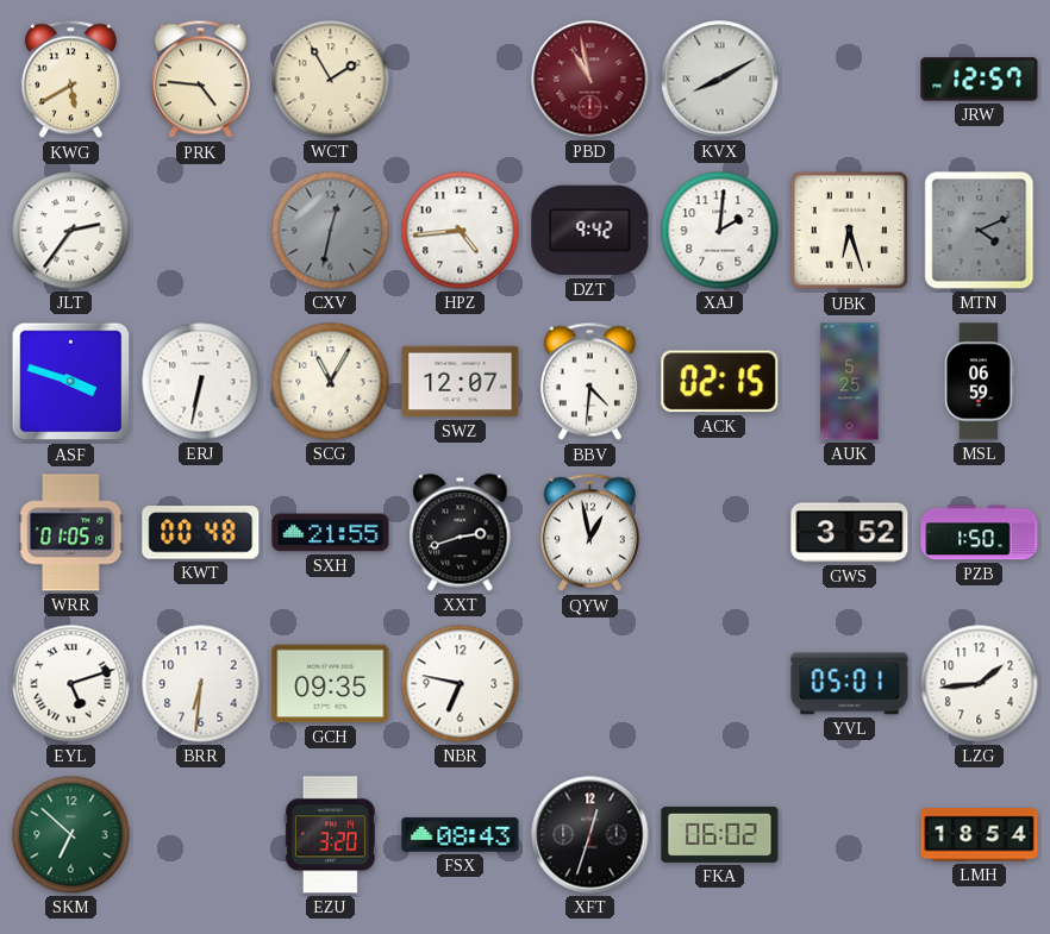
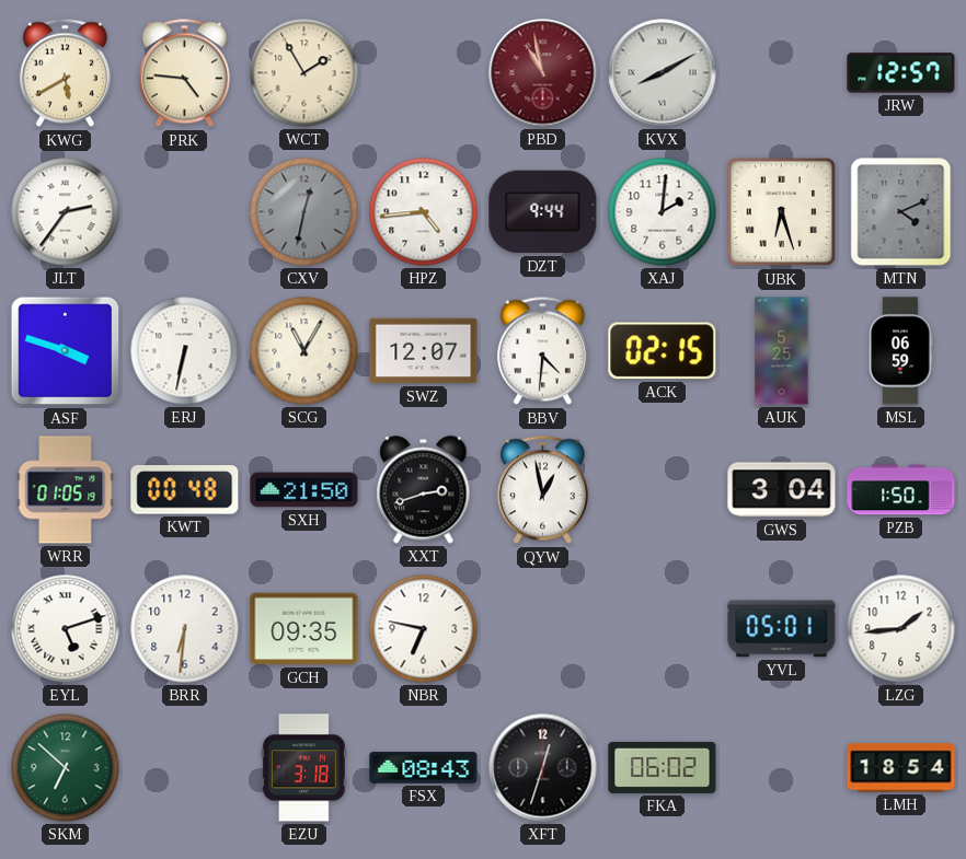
DZT: 9:42 -> 9:44
SXH: 21:55 -> 21:50
GWS: 3:52 -> 3:04
EZU: 3:20 -> 3:18
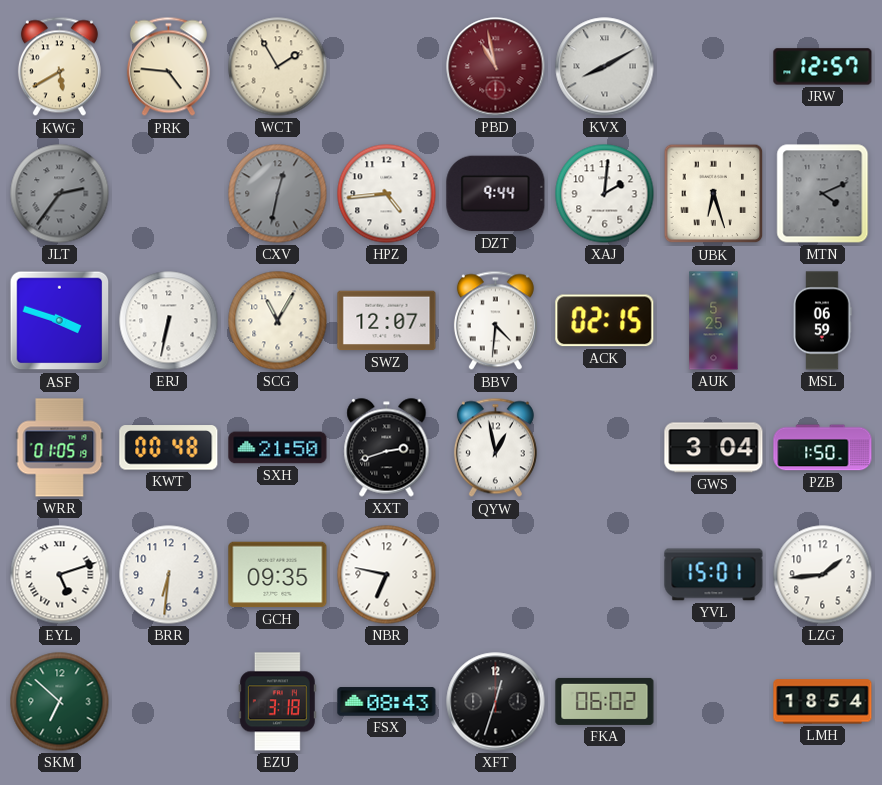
JLT dial: white -> grey
YVL: 05:01 -> 15:01
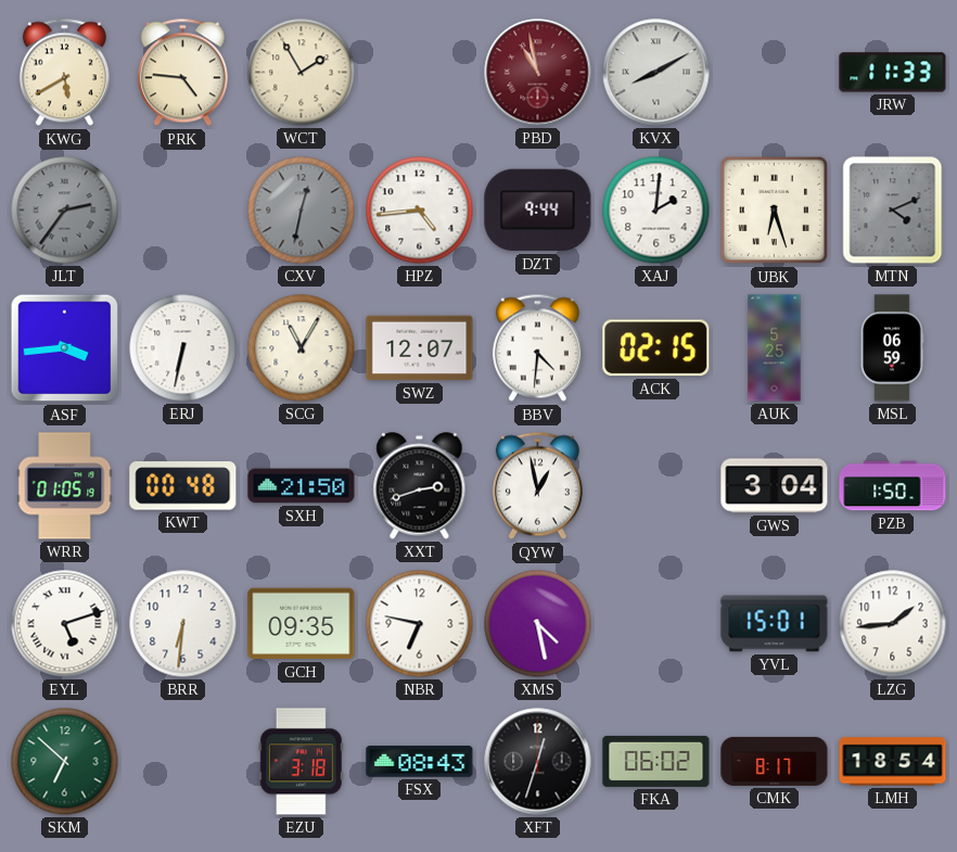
JRW: 12:57 -> 11:33
ASF: 3:48 -> 3:44
XMS: none -> 4:28
CMK: none -> 8:17
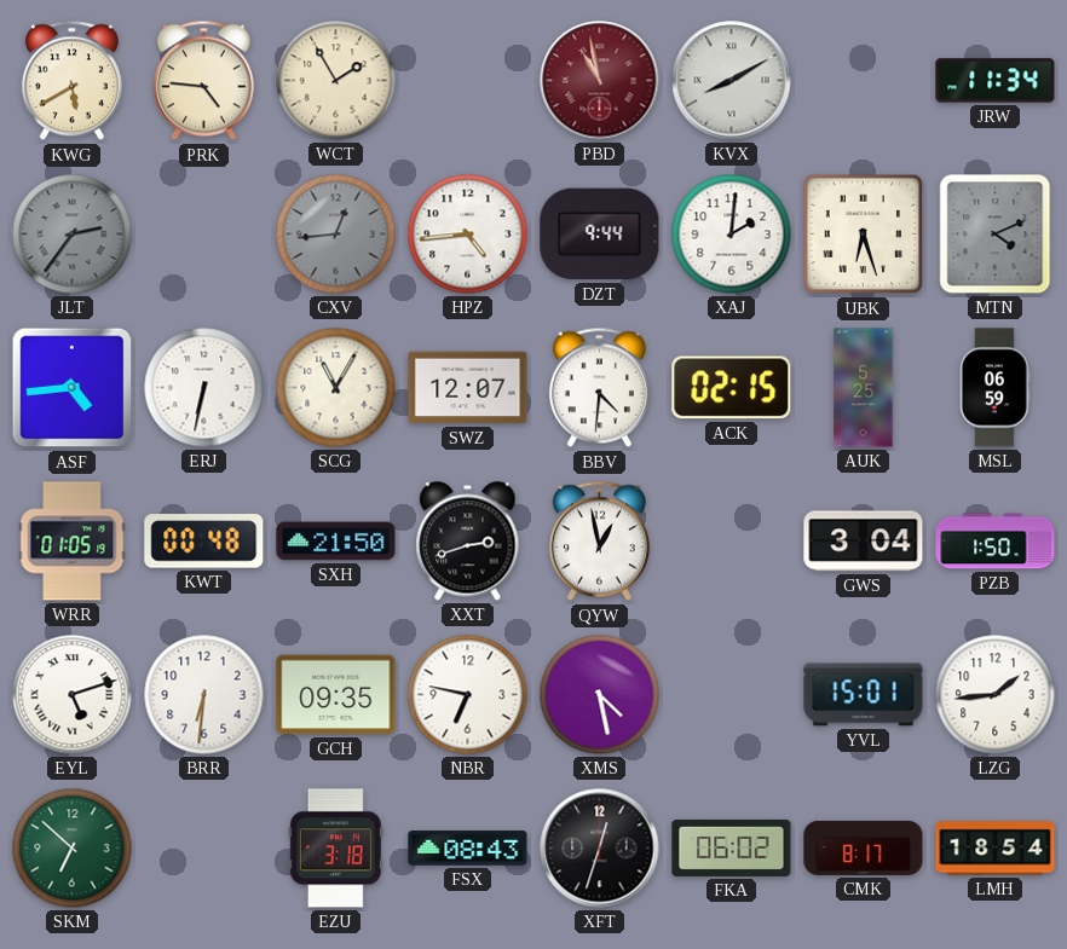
JRW: 11:33 -> 11:34
CXV: 12:32 -> 12:44
ASF: 3:44 -> 4:44
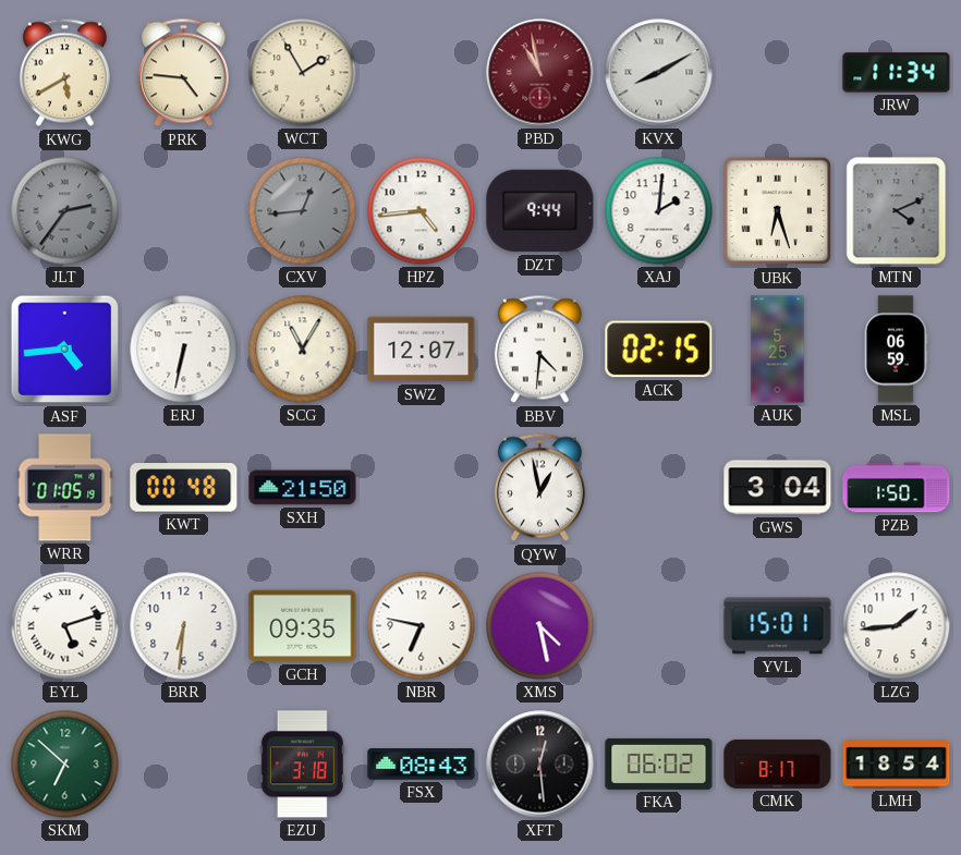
XXT: 2:42 -> none
XFT: 12:33 -> 12:29
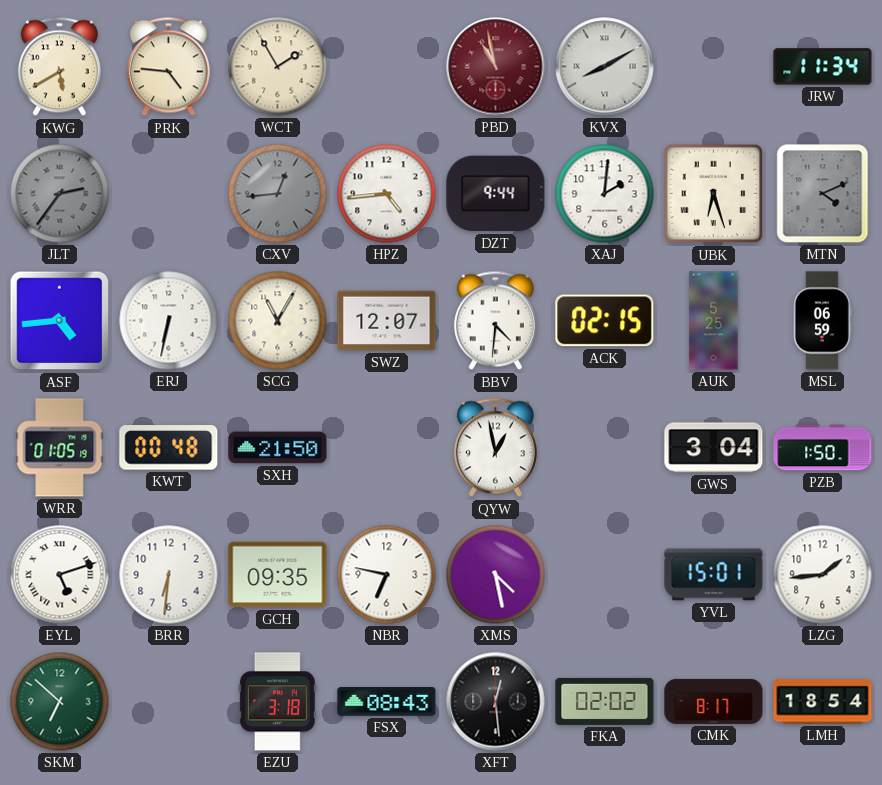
FKA: 06:02 -> 02:02
